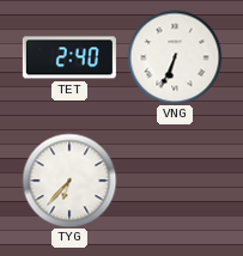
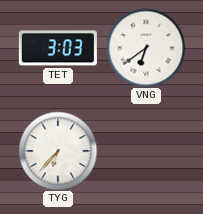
TET: 2:40 -> 3:03
VNG: 6:34 -> 6:39
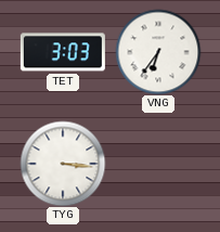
VNG: 6:39 -> 6:36
TYG: 6:37 -> 3:16
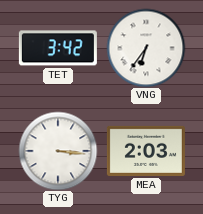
TET: 3:03 -> 3:42
MEA: none -> 2:03
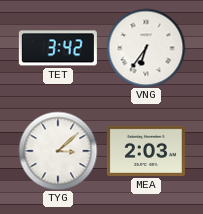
TYG: 3:16 -> 3:08
